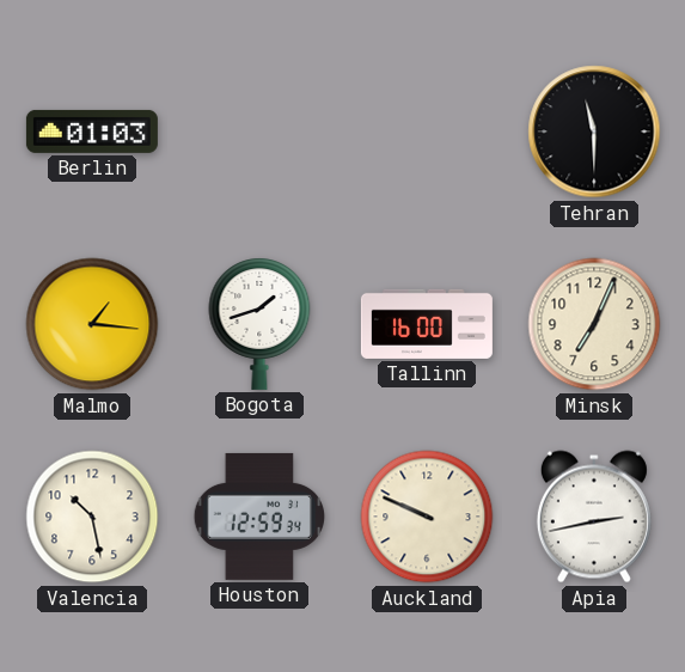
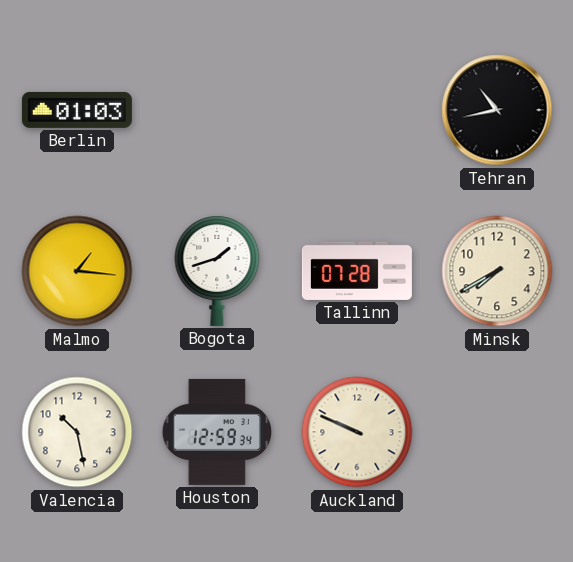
Tehran: 11:30 -> 10:43
Tallinn: 16:00 -> 07:28
Minsk: 7:04 -> 7:40
Apia: 2:43 -> none
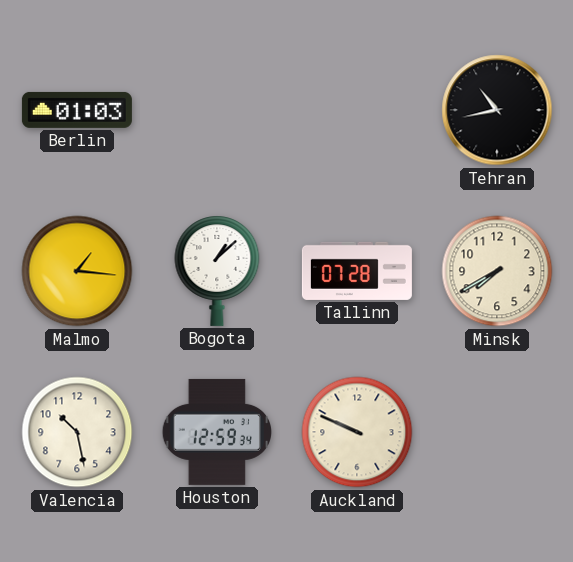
Bogota: 1:42 -> 1:08
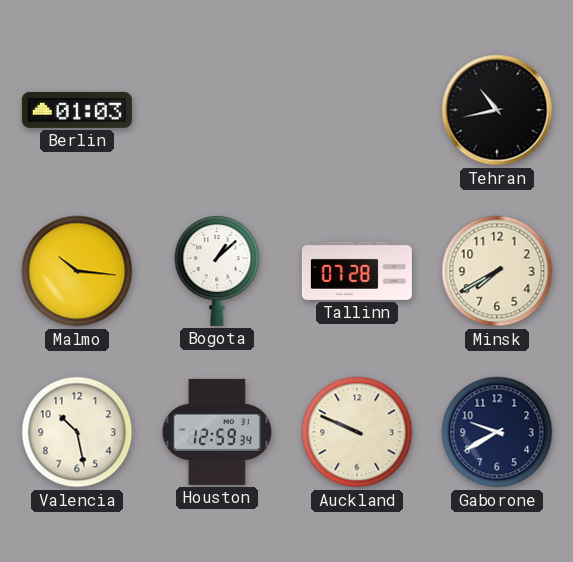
Malmo: 1:16 -> 10:16
Gaborone: none -> 9:40
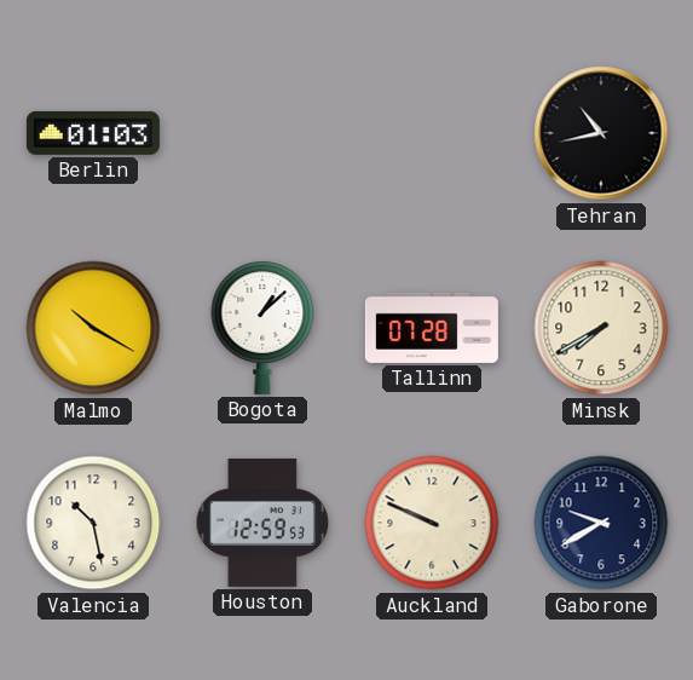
Malmo: 10:16 -> 10:20
Houston: 12:59:34 -> 12:59:53
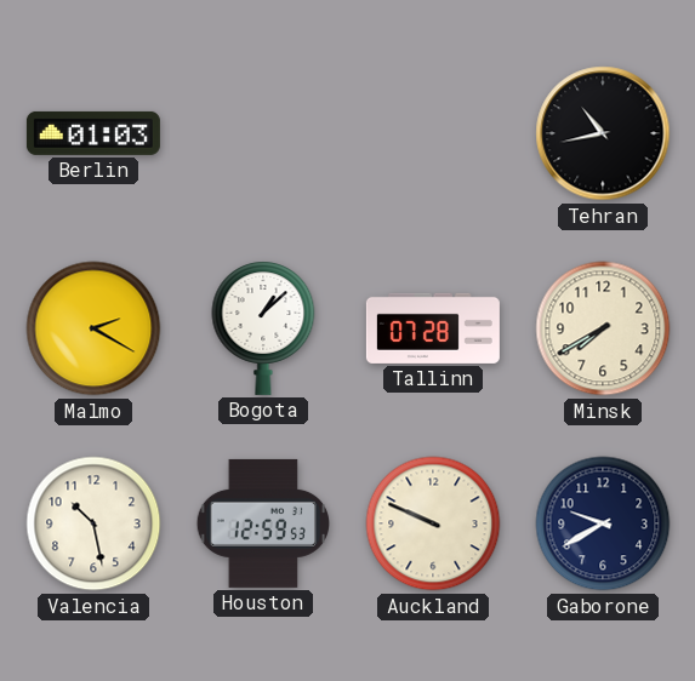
Malmo: 10:20 -> 2:20
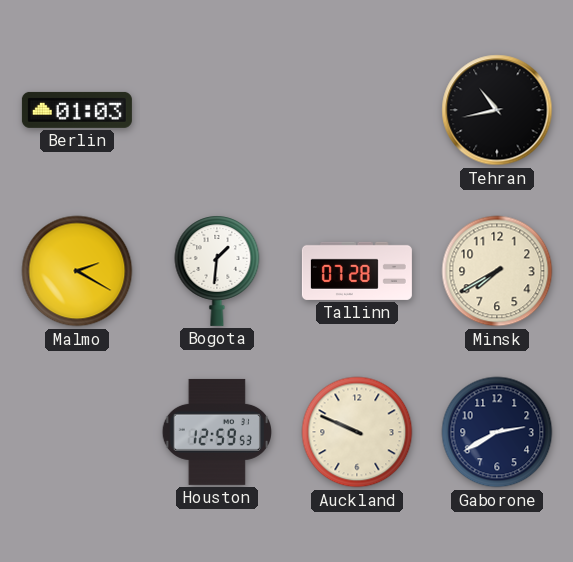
Bogota: 1:08 -> 1:31
Valencia: 10:28 -> none
Gaborone: 9:40 -> 2:40
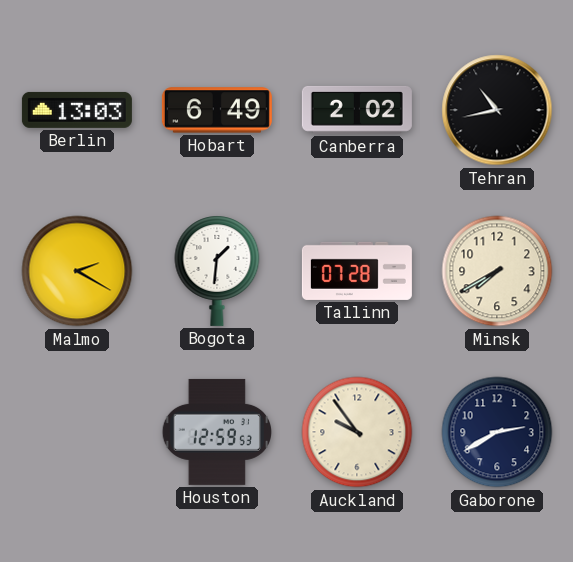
Berlin: 01:03 -> 13:03
Hobart: none -> 6:49
Canberra: none -> 2:02
Auckland: 9:49 -> 9:54
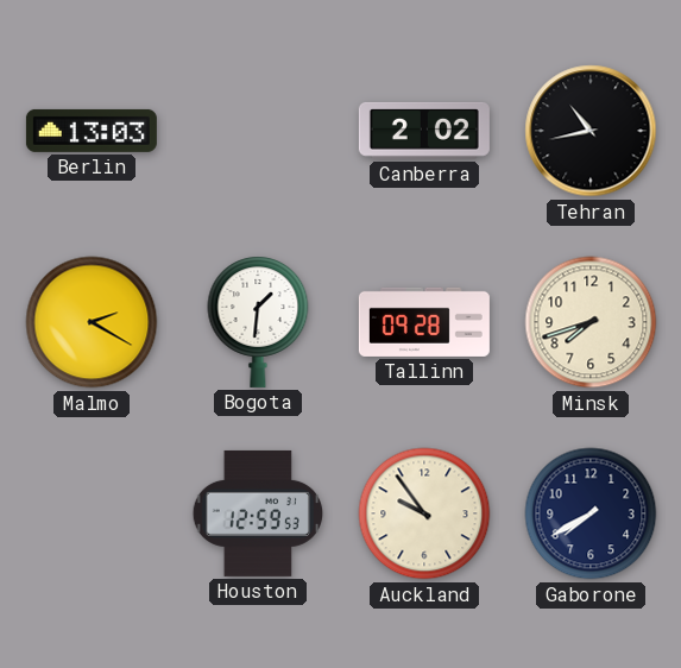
Hobart: 6:49 -> none
Tallinn: 07:28 -> 09:28
Minsk: 7:40 -> 7:42
Gaborone: 2:40 -> 7:40
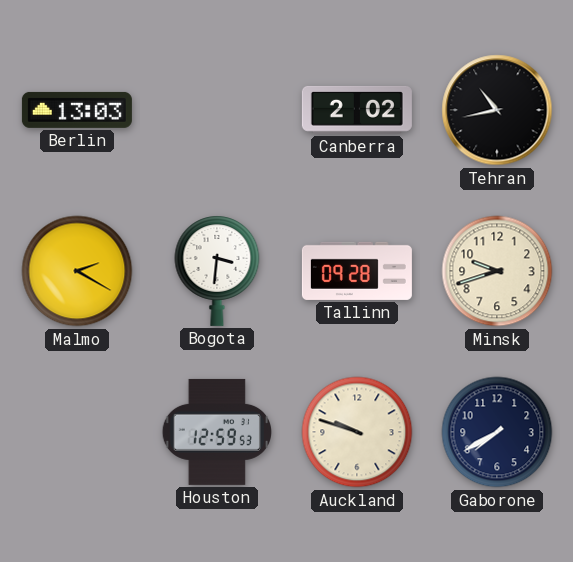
Bogota: 1:31 -> 3:31
Minsk: 7:42 -> 9:42
Auckland: 9:54 -> 9:48
